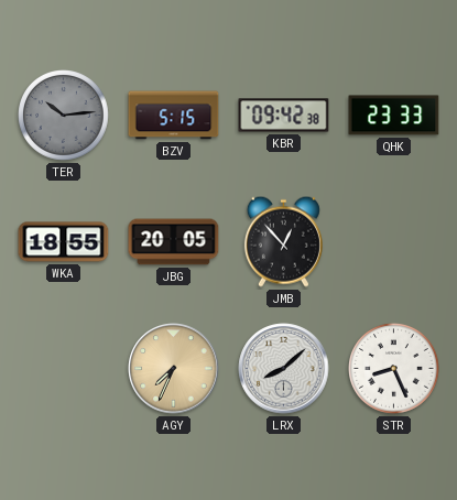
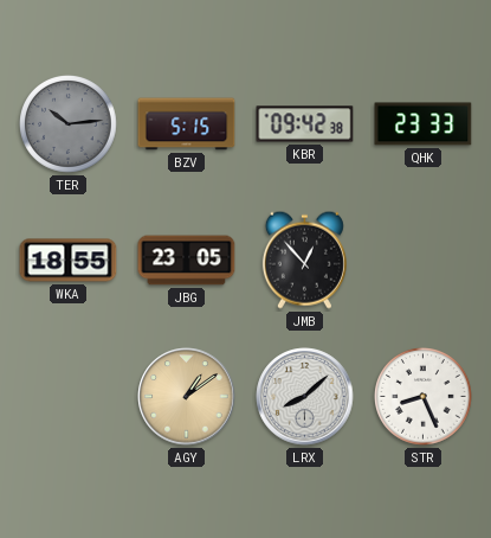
JBG: 20:05 -> 23:05
AGY: 7:34 -> 1:09
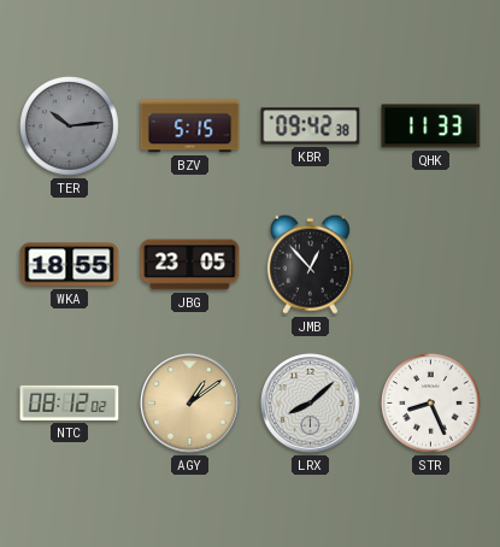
QHK: 23:33 -> 11:33
NTC: none -> 08:12
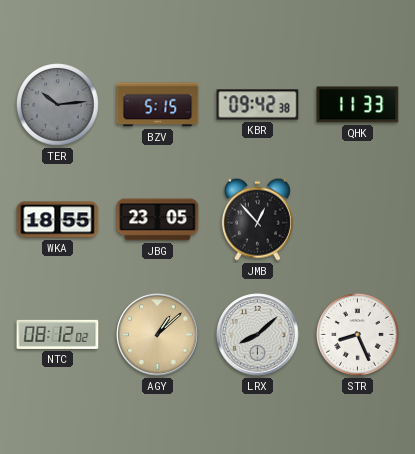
AGY: 1:09 -> 1:08
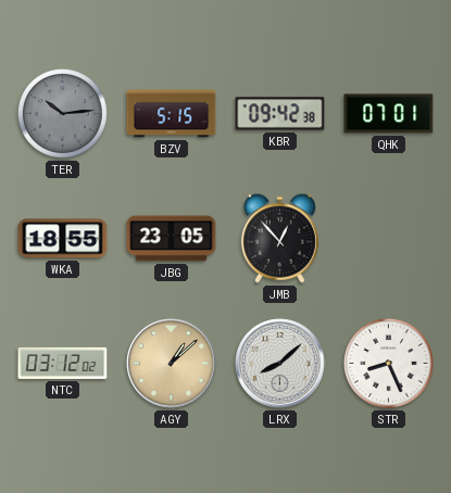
QHK: 11:33 -> 07:01
NTC: 08:12 -> 03:12
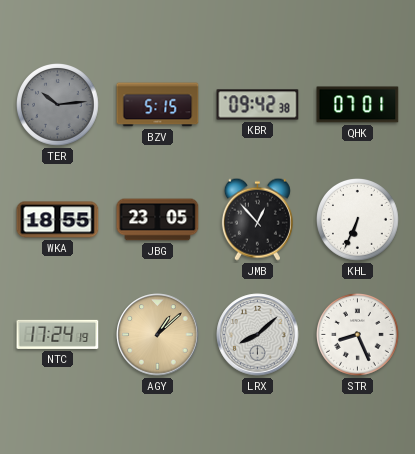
KHL: none -> 6:34
NTC: 03:12 -> 17:24
